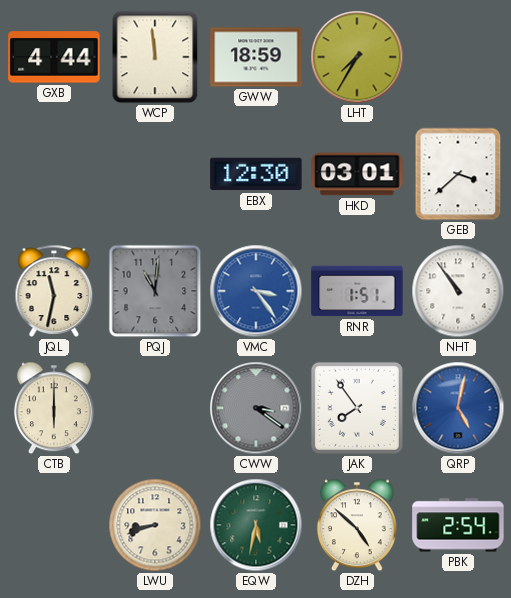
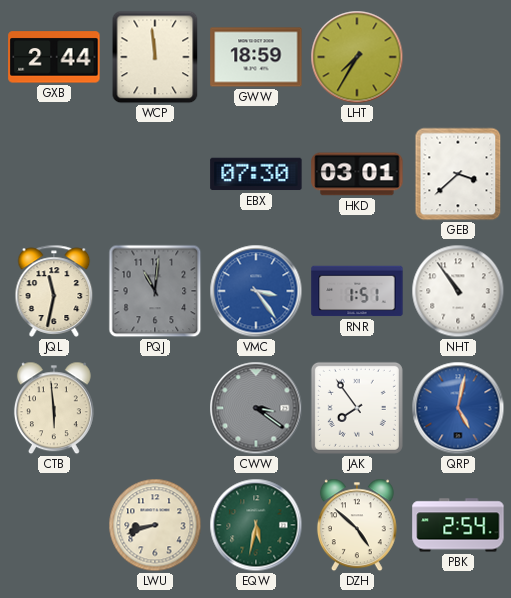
GXB: 4:44 -> 2:44
EBX: 12:30 -> 07:30
CTB: 6:00 -> 5:59
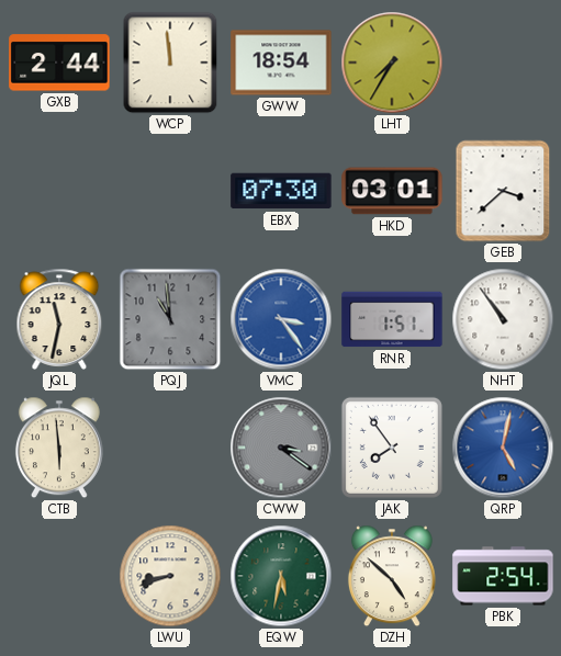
GWW: 18:59 -> 18:54
PQJ: 11:01 -> 10:59
